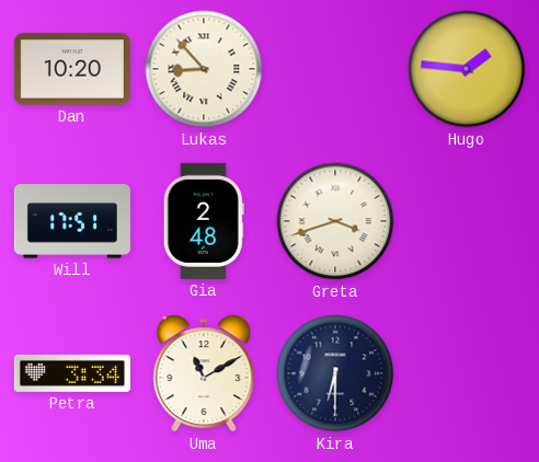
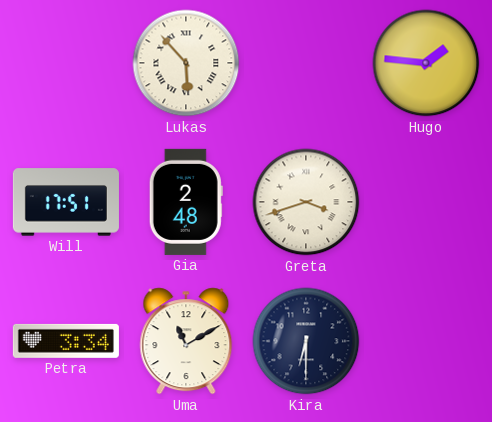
Dan: 10:20 -> none
Lukas: 8:53 -> 5:53
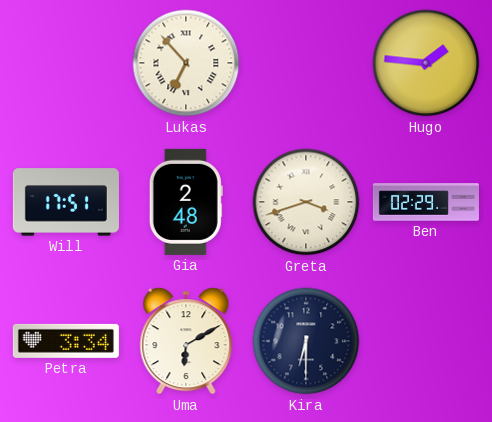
Lukas: 5:53 -> 6:53
Ben: none -> 02:29
Uma: 11:10 -> 6:10
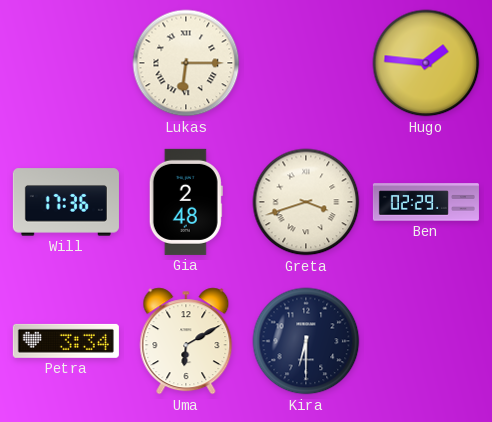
Lukas: 6:53 -> 6:15
Will: 17:51 -> 17:36
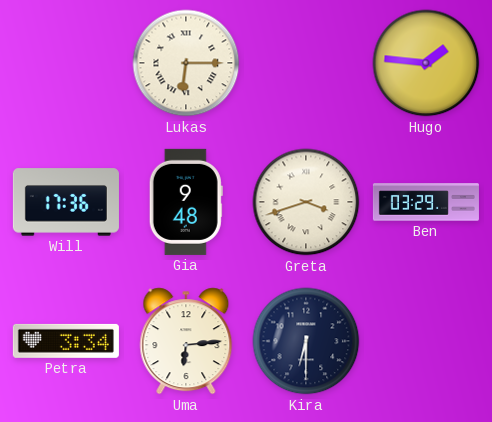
Gia: 2:48 -> 9:48
Ben: 02:29 -> 03:29
Uma: 6:10 -> 6:14
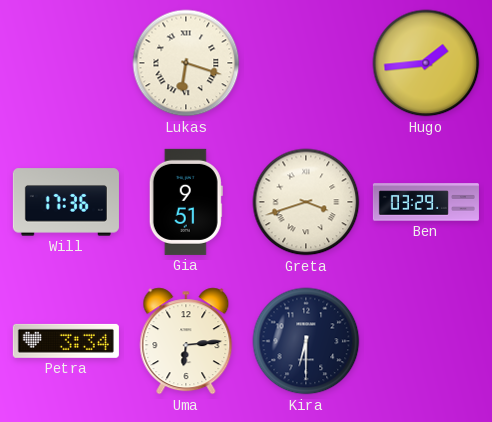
Lukas: 6:15 -> 6:18
Hugo: 1:46 -> 1:44
Gia: 9:48 -> 9:51
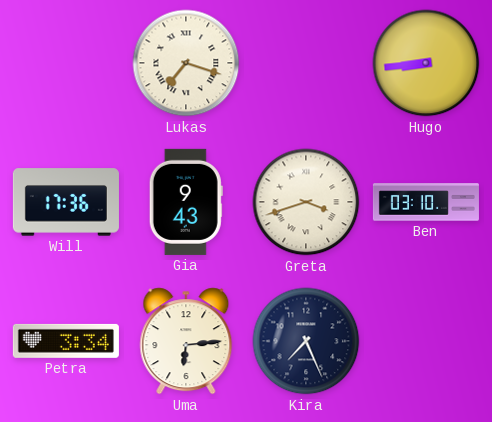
Lukas: 6:18 -> 7:18
Hugo: 1:44 -> 8:44
Gia: 9:51 -> 9:43
Ben: 03:29 -> 03:10
Kira: 6:30 -> 7:26
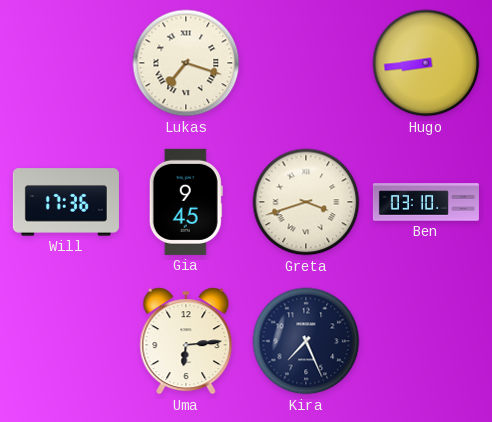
Gia: 9:43 -> 9:45
Petra: 3:34 -> none
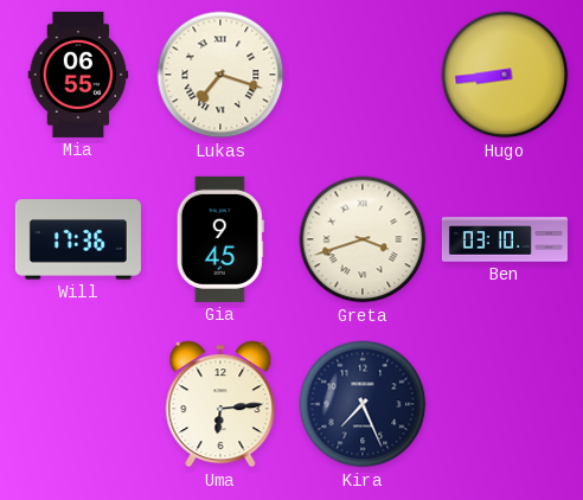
Mia: none -> 06:55
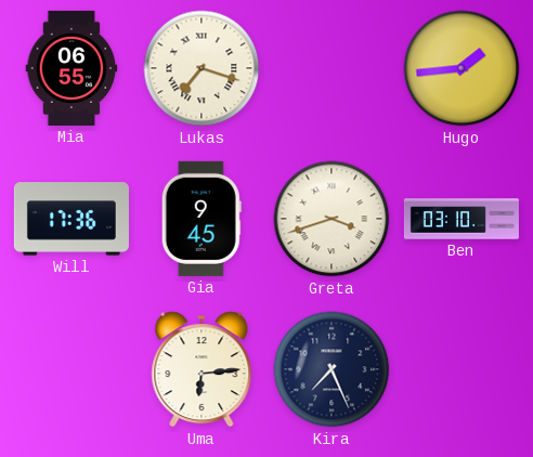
Hugo: 8:44 -> 1:44
